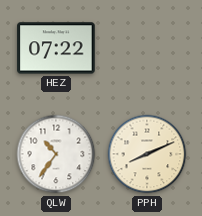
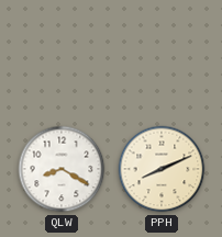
HEZ: 07:22 -> none
QLW: 10:36 -> 8:20
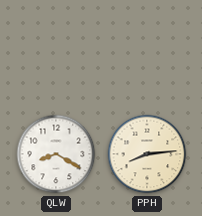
PPH: 8:11 -> 8:14
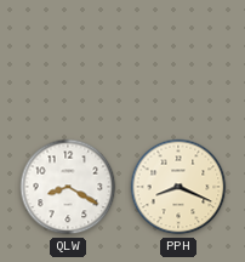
PPH: 8:14 -> 8:19
